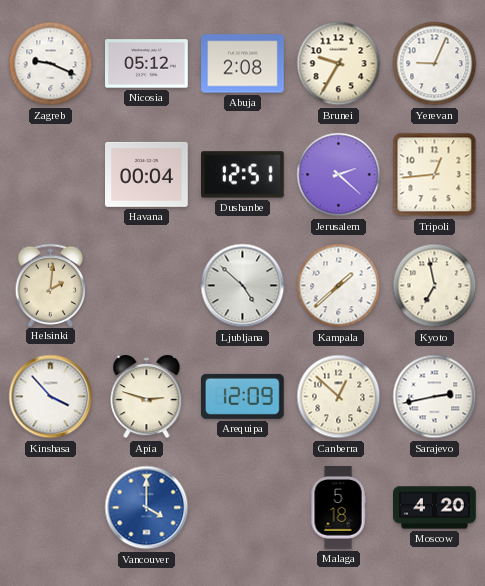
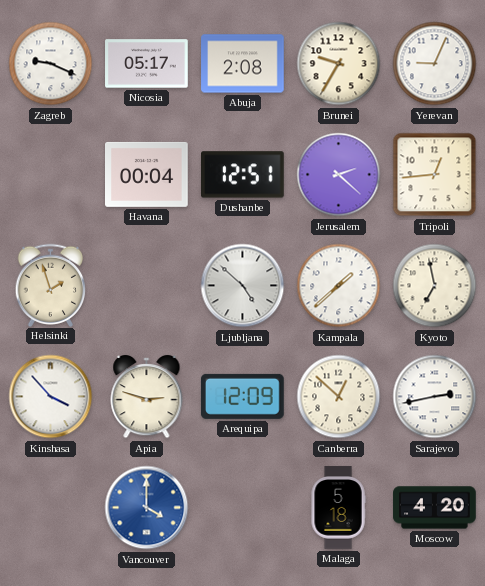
Nicosia: 05:12 -> 05:17
Helsinki: 2:01 -> 1:57
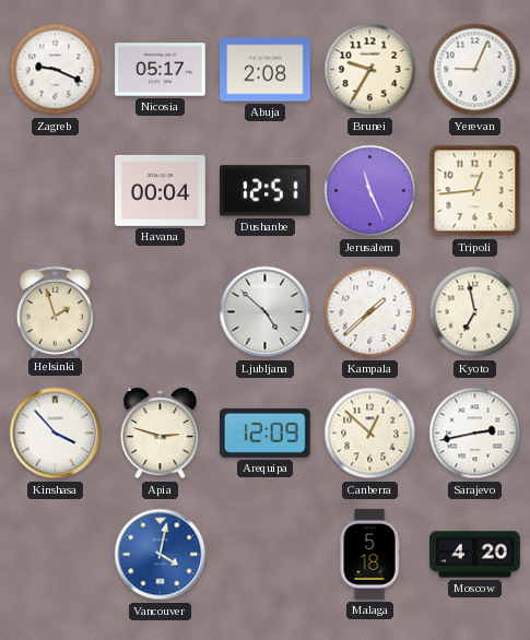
Jerusalem: 2:22 -> 11:26
Vancouver: 4:00 -> 4:02
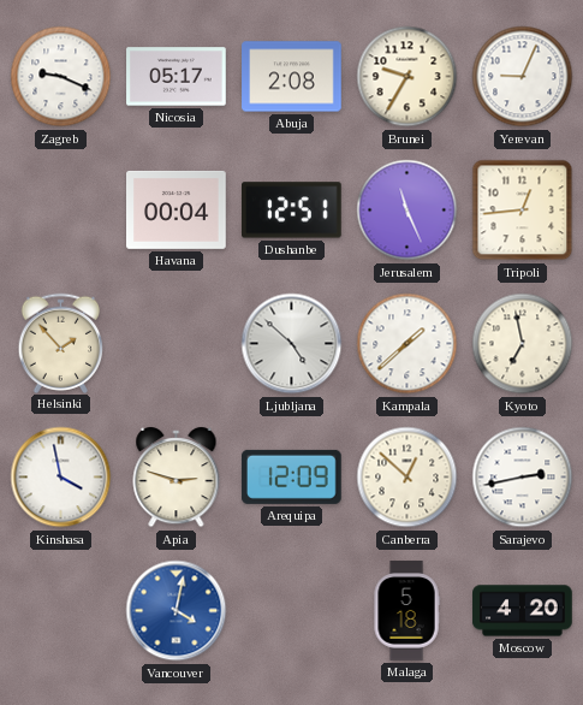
Helsinki: 1:57 -> 1:53
Kinshasa: 3:53 -> 3:58
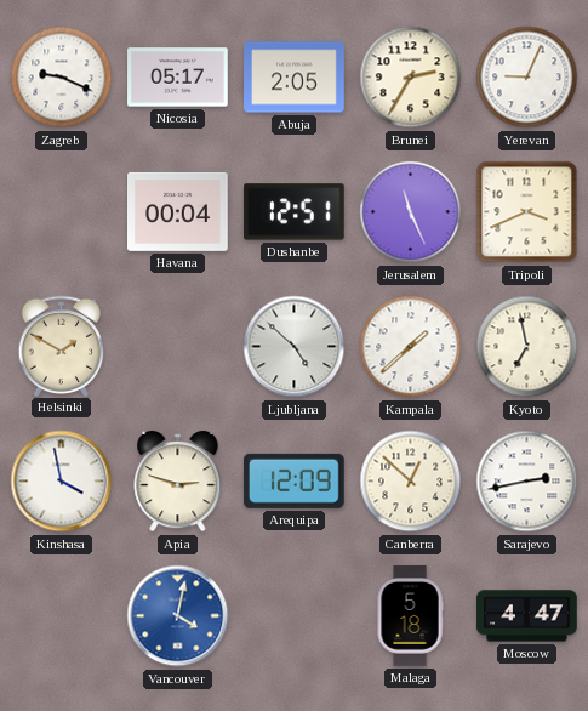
Abuja: 2:08 -> 2:05
Brunei: 9:35 -> 2:35
Tripoli: 12:44 -> 3:41
Helsinki: 1:53 -> 1:50
Moscow: 4:20 -> 4:47
